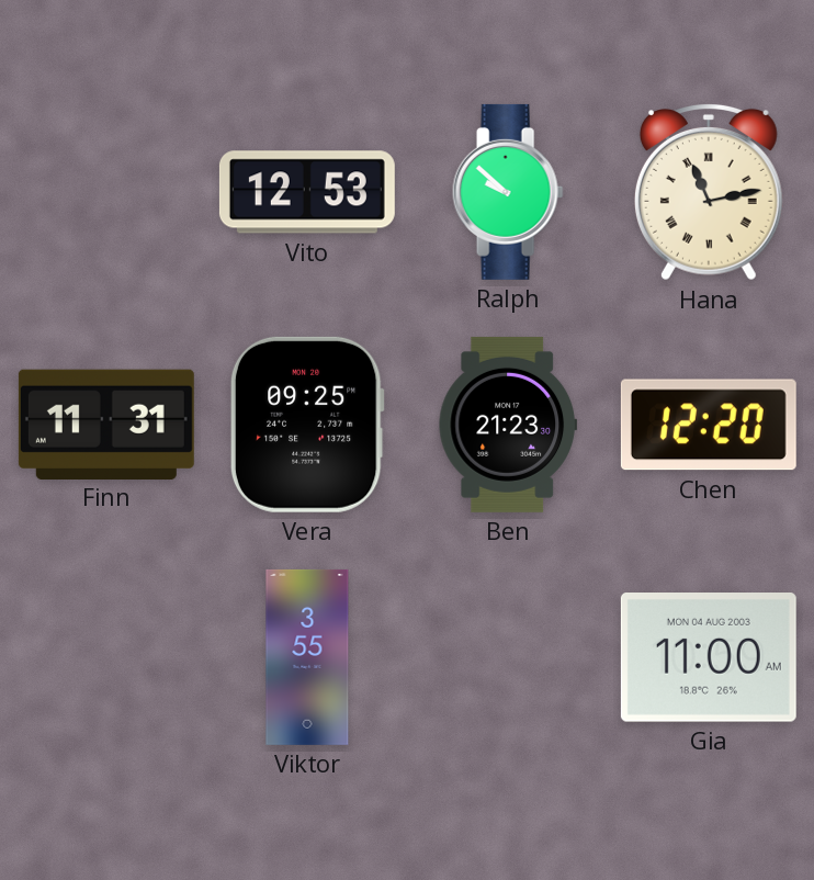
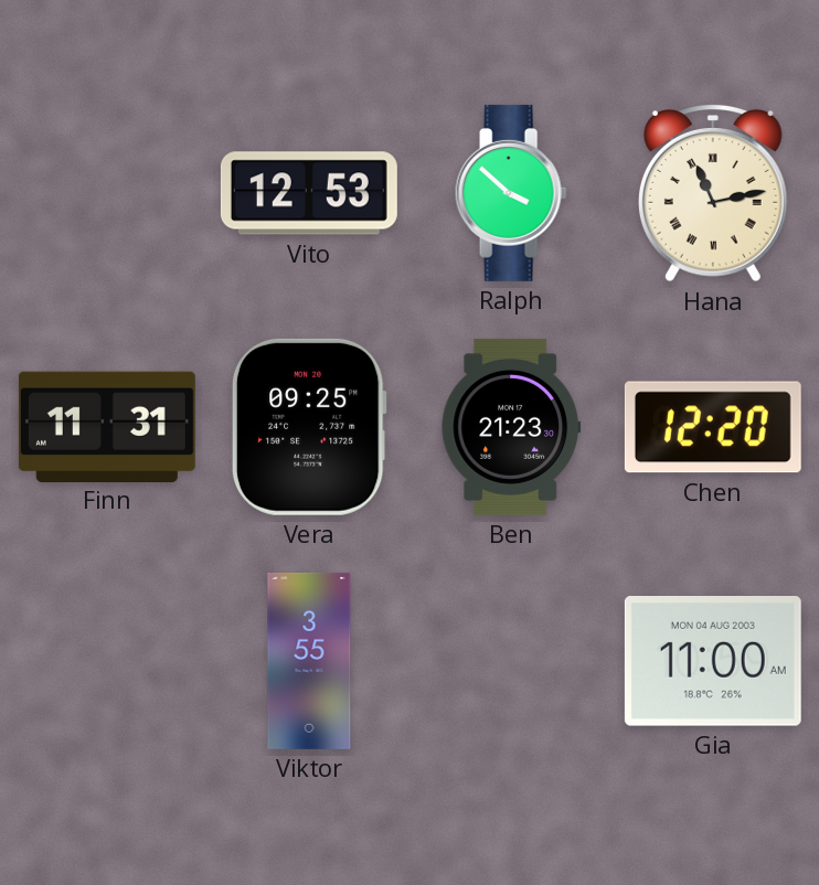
Ralph: 9:52 -> 3:52
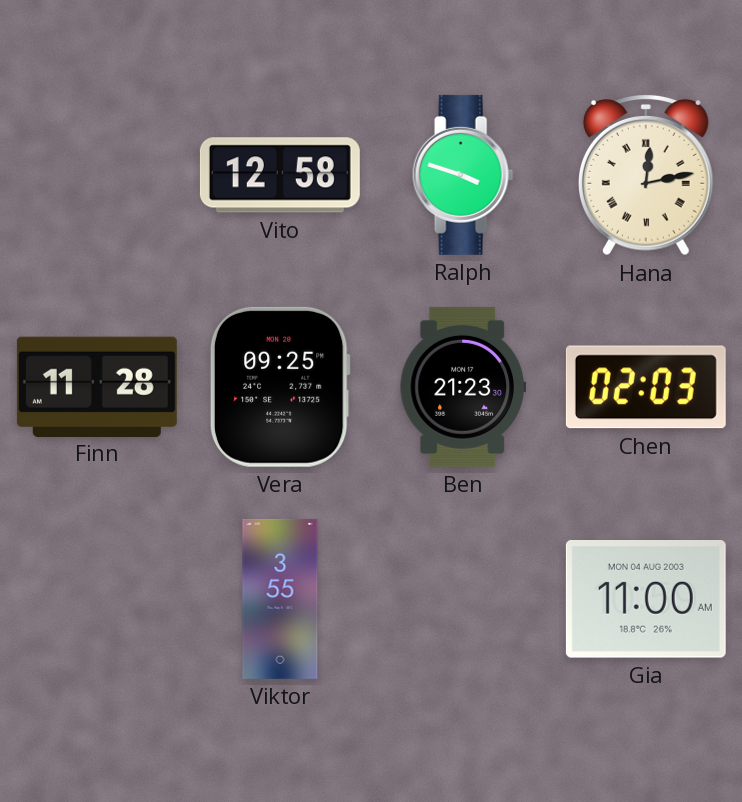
Vito: 12:53 -> 12:58
Ralph: 3:52 -> 3:48
Hana: 11:13 -> 12:13
Finn: 11:31 -> 11:28
Chen: 12:20 -> 02:03
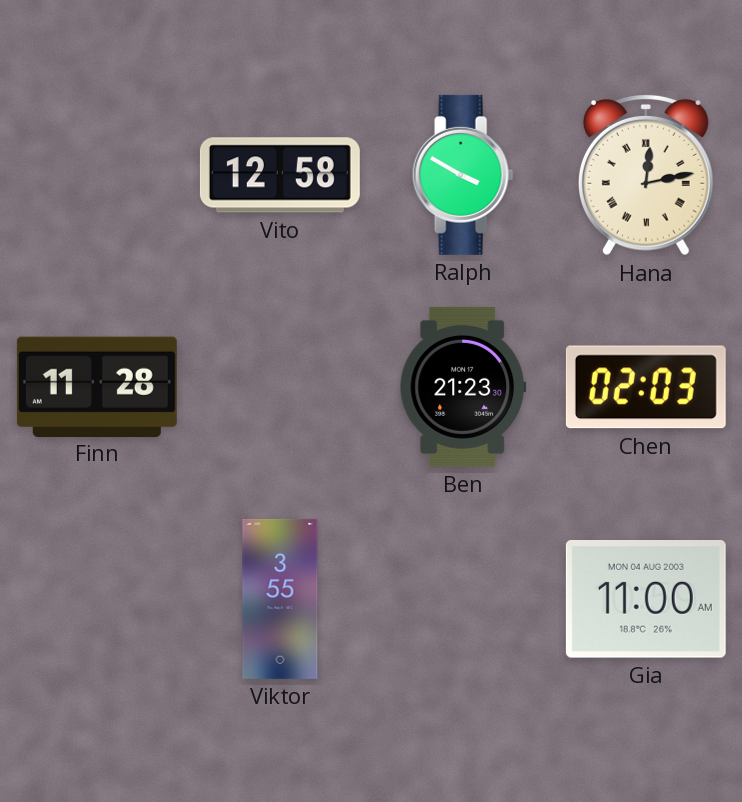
Ralph: 3:48 -> 3:50
Vera: 09:25 -> none
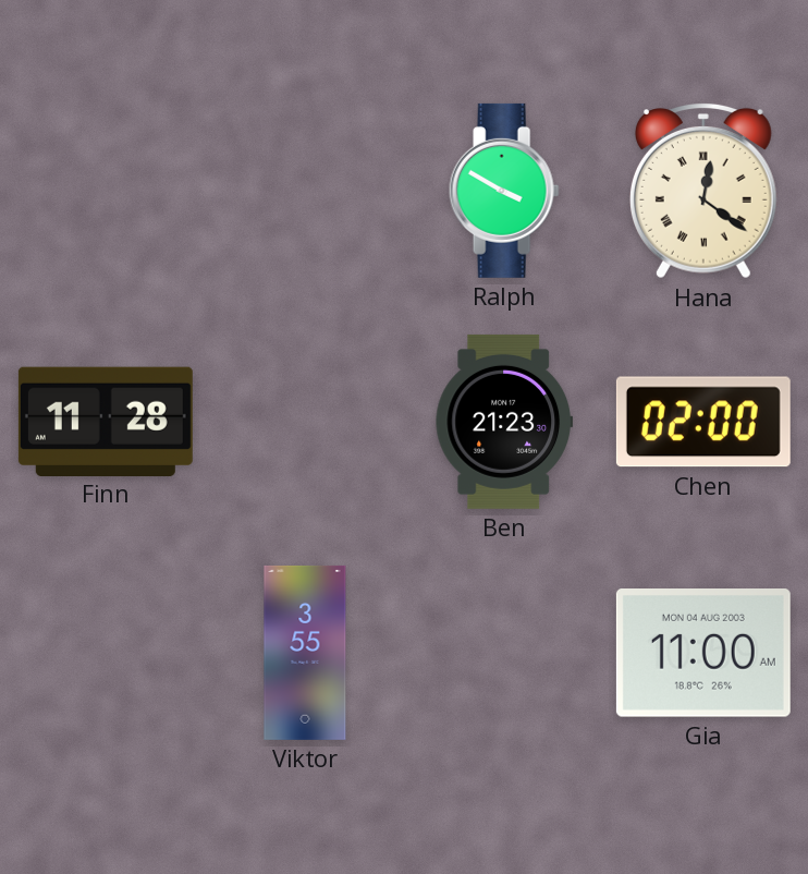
Vito: 12:58 -> none
Hana: 12:13 -> 12:21
Chen: 02:03 -> 02:00
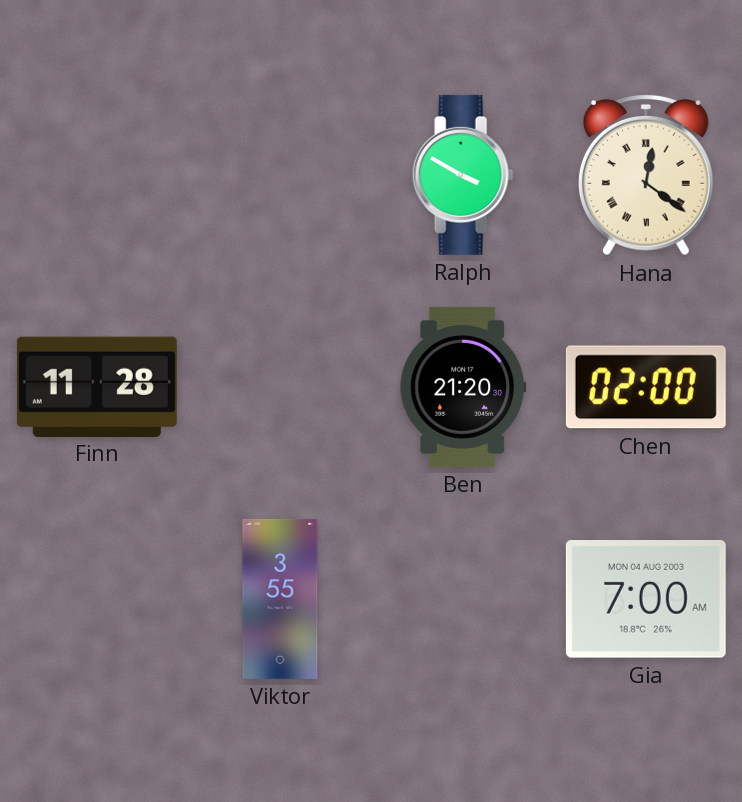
Ben: 21:23 -> 21:20
Gia: 11:00 -> 7:00
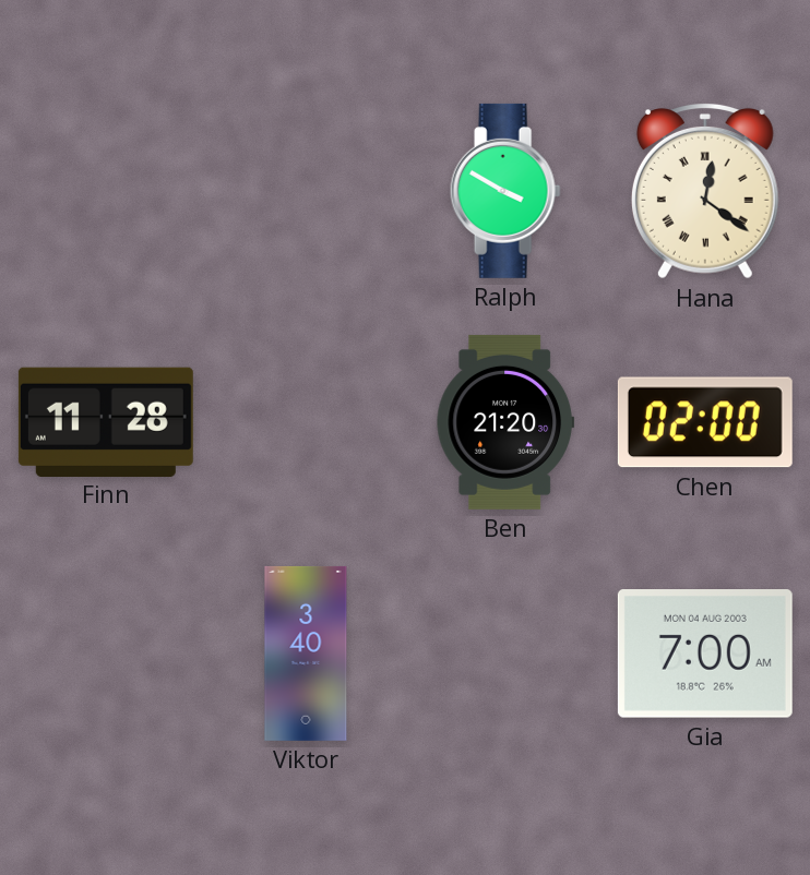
Viktor: 3:55 -> 3:40
